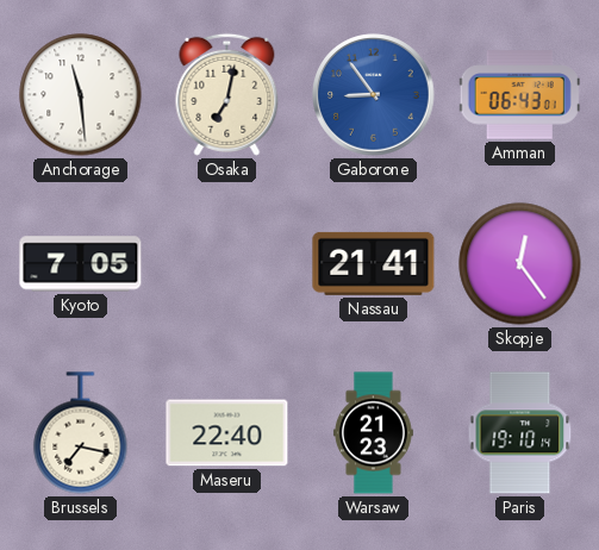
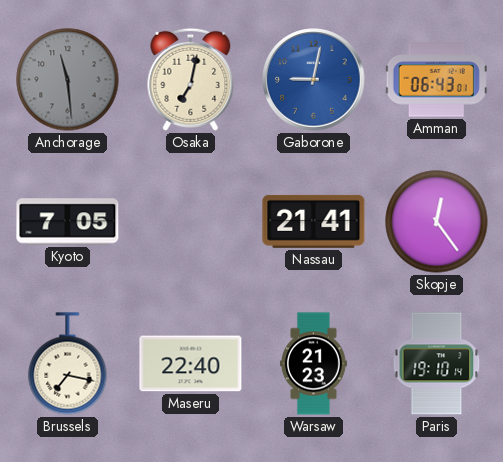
Anchorage dial: white -> grey
Gaborone: 8:54 -> 9:02
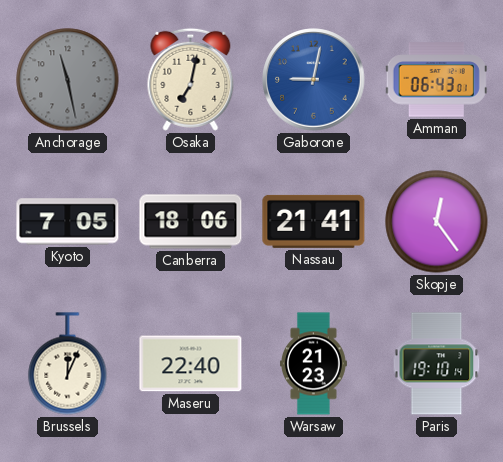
Anchorage: 11:29 -> 11:28
Canberra: none -> 18:06
Brussels: 7:17 -> 12:04
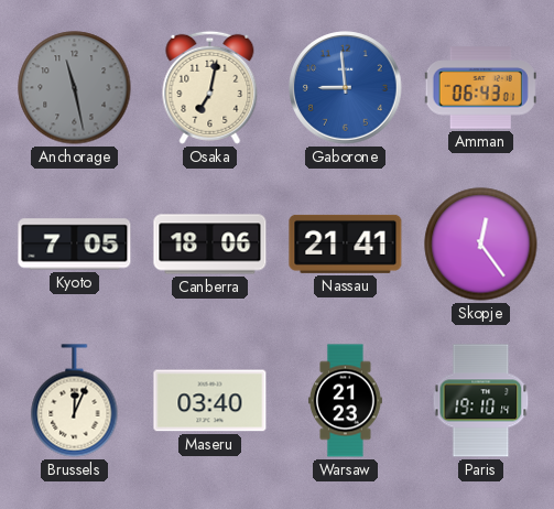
Gaborone: 9:02 -> 8:59
Maseru: 22:40 -> 03:40
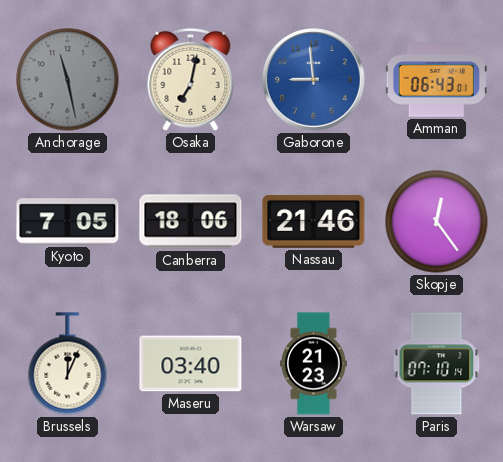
Nassau: 21:41 -> 21:46
Paris: 19:10 -> 07:10
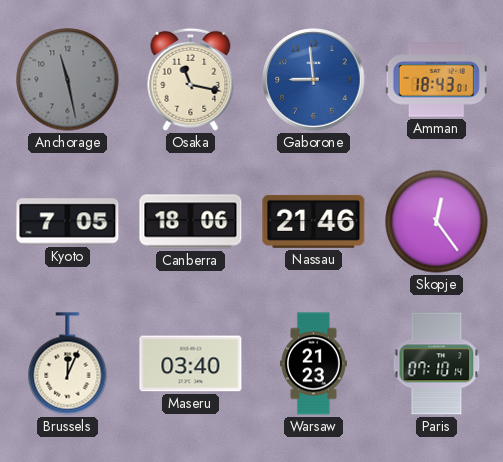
Osaka: 7:02 -> 11:17
Amman: 06:43 -> 18:43
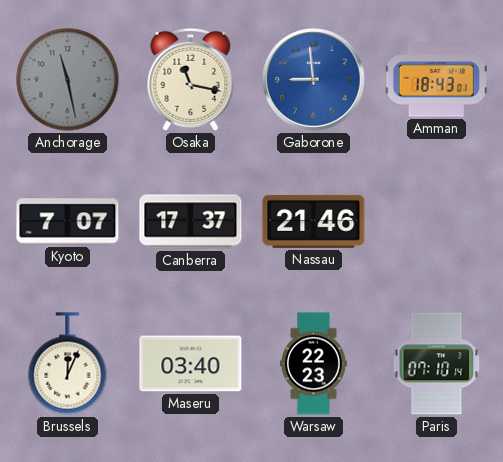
Kyoto: 7:05 -> 7:07
Canberra: 18:06 -> 17:37
Skopje: 12:24 -> none
Warsaw: 21:23 -> 22:23
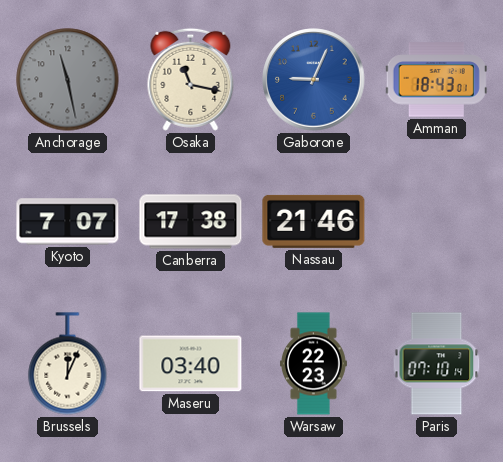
Gaborone: 8:59 -> 9:04
Canberra: 17:37 -> 17:38
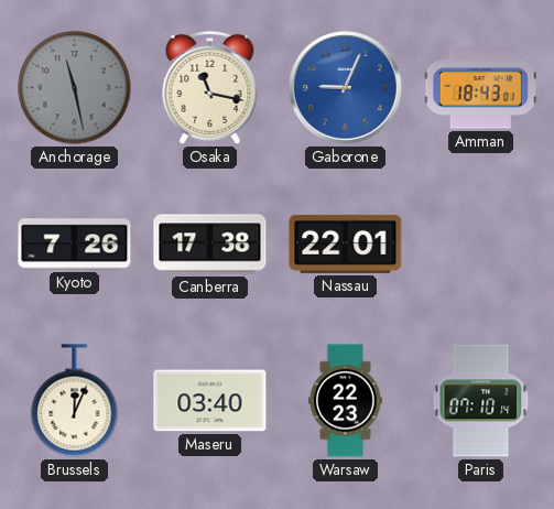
Kyoto: 7:07 -> 7:26
Nassau: 21:46 -> 22:01
